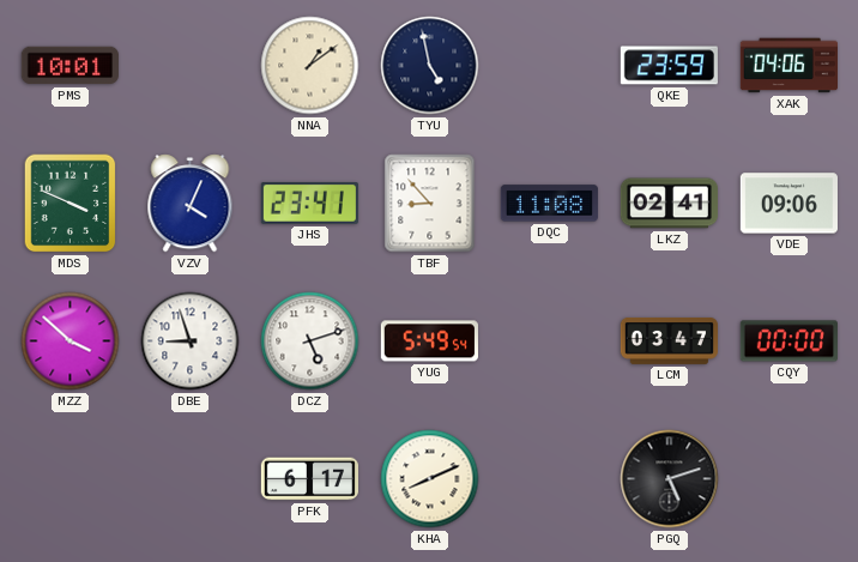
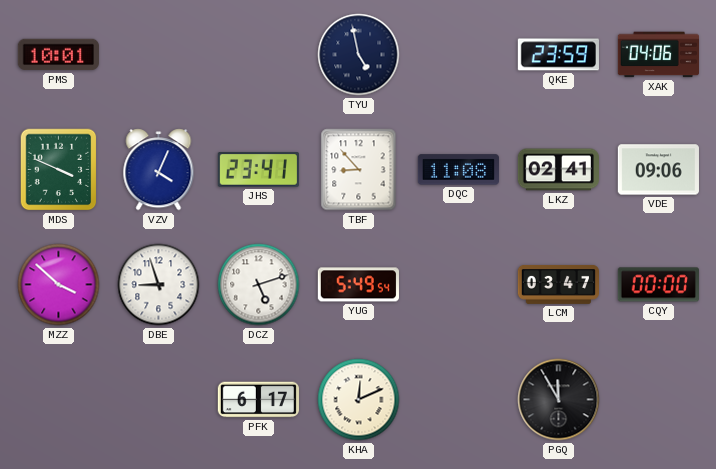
NNA: 1:09 -> none
KHA: 8:11 -> 12:11
PGQ: 5:12 -> 11:55
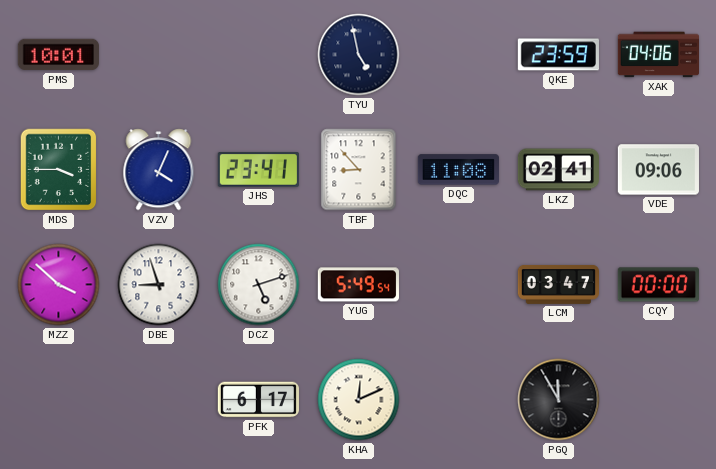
MDS: 3:49 -> 3:45
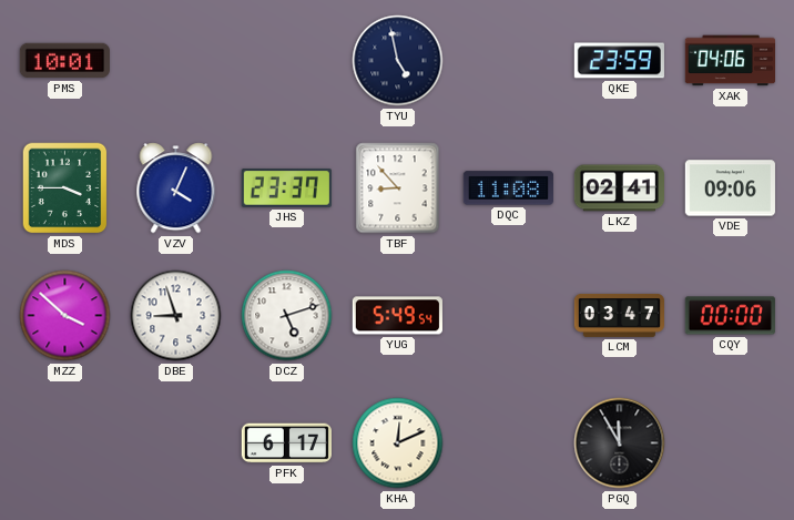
JHS: 23:41 -> 23:37
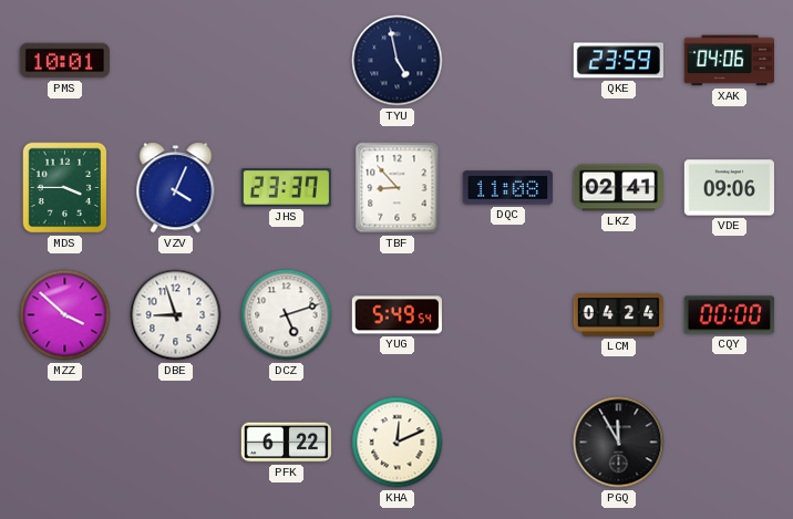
LCM: 03:47 -> 04:24
PFK: 6:17 -> 6:22
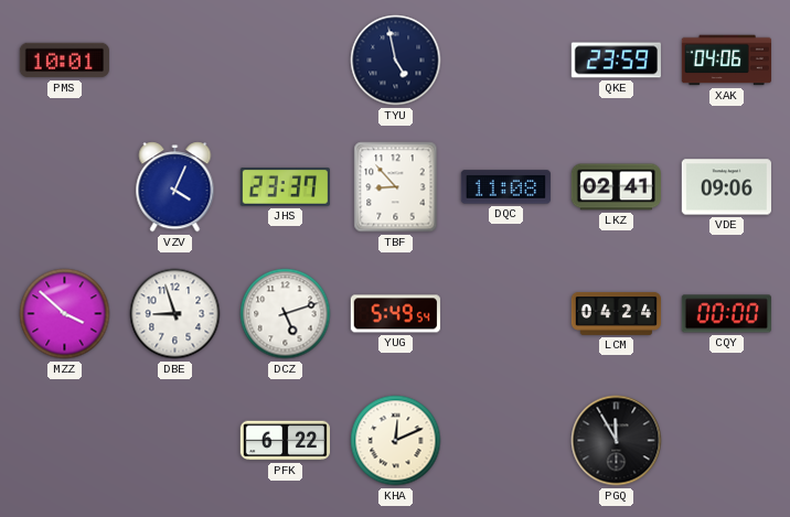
MDS: 3:45 -> none
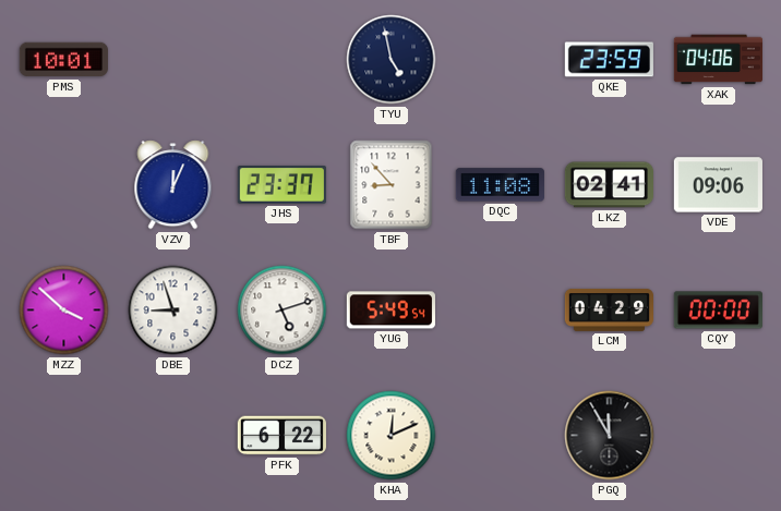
VZV: 4:04 -> 12:04
LCM: 04:24 -> 04:29
